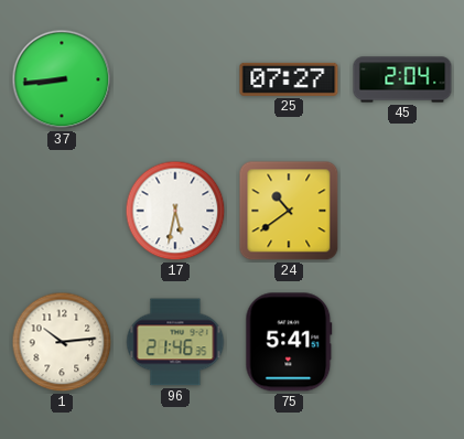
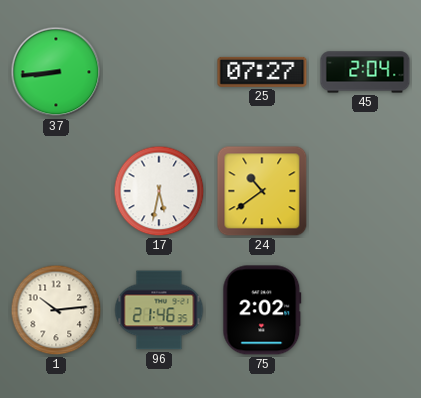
75: 5:41 -> 2:02
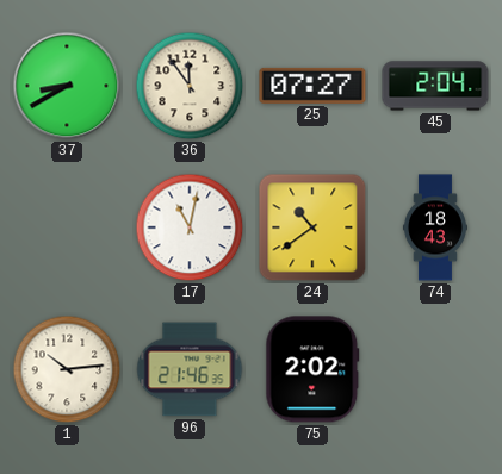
37: 8:44 -> 8:40
36: none -> 11:54
17: 5:32 -> 11:02
74: none -> 18:43
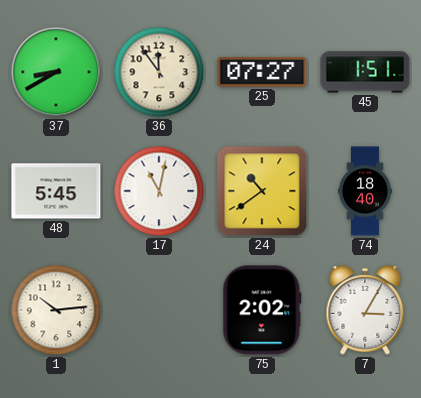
45: 2:04 -> 1:51
48: none -> 5:45
74: 18:43 -> 18:40
96: 21:46 -> none
7: none -> 3:05
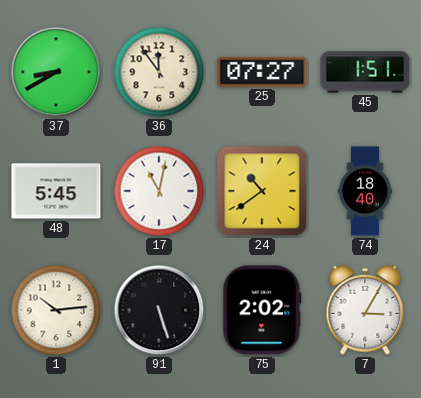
91: none -> 5:27
